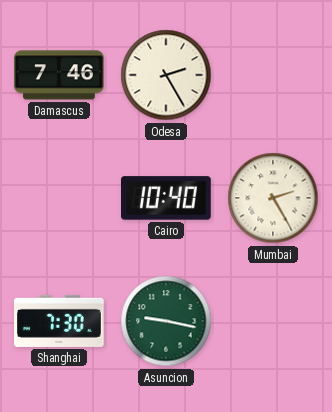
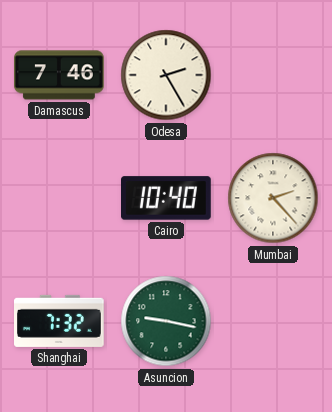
Mumbai: 2:25 -> 2:23
Shanghai: 7:30 -> 7:32
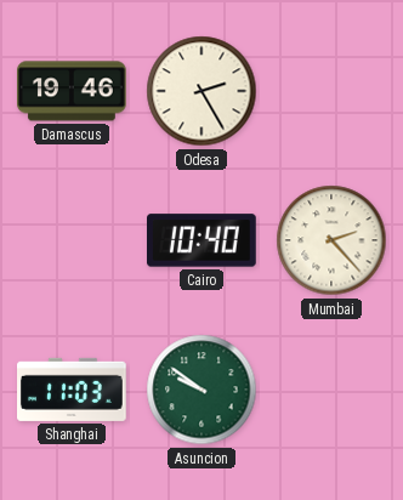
Damascus: 7:46 -> 19:46
Shanghai: 7:32 -> 11:03
Asuncion: 9:17 -> 9:51
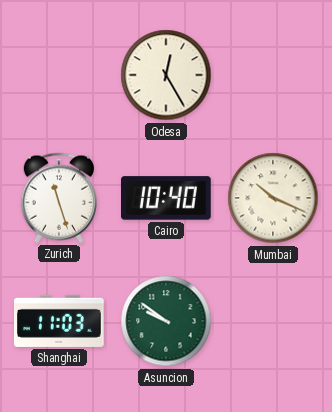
Damascus: 19:46 -> none
Odesa: 2:25 -> 12:25
Zurich: none -> 11:27
Mumbai: 2:23 -> 10:19
